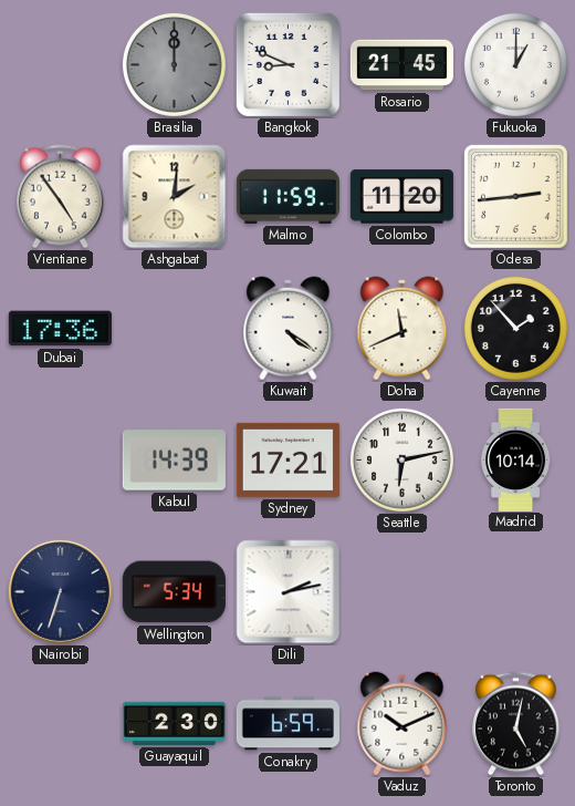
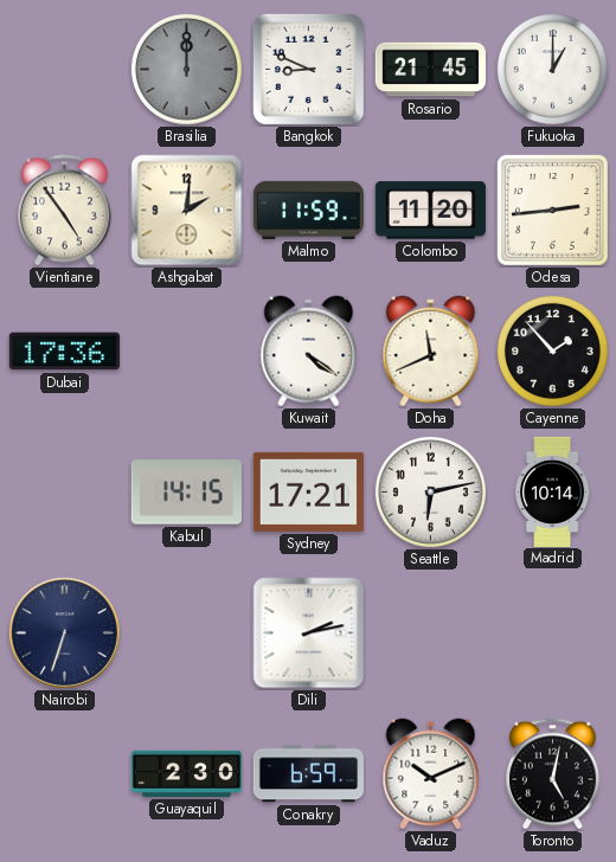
Kabul: 14:39 -> 14:15
Wellington: 5:34 -> none
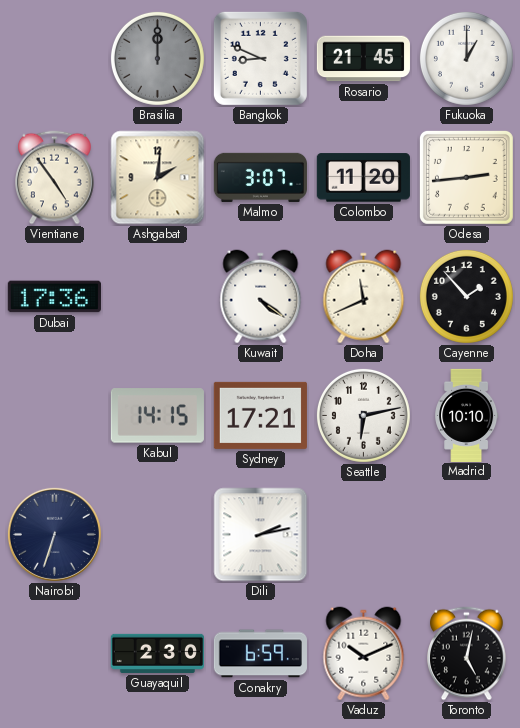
Malmo: 11:59 -> 3:07
Madrid: 10:14 -> 10:10
